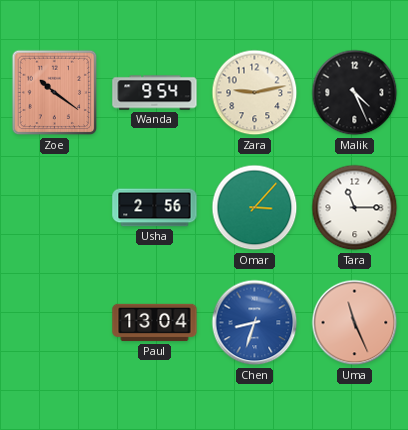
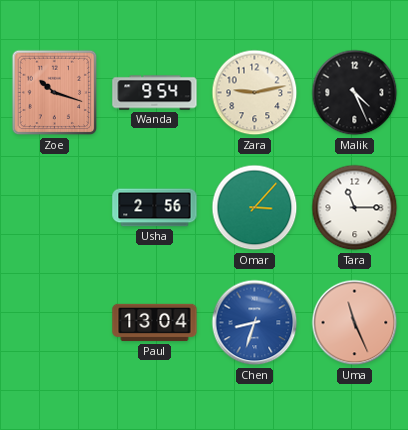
Zoe: 10:21 -> 10:18
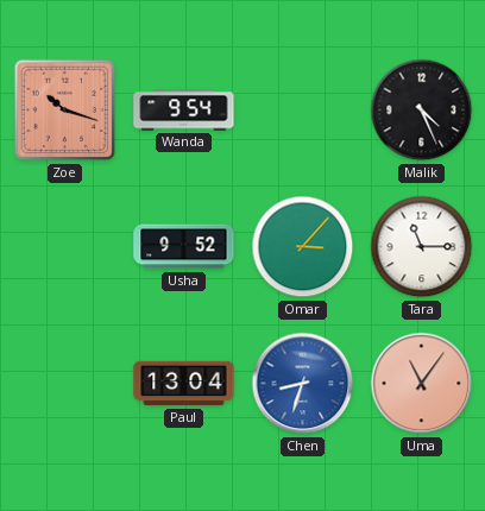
Zara: 9:13 -> none
Usha: 2:56 -> 9:52
Uma: 11:26 -> 11:06
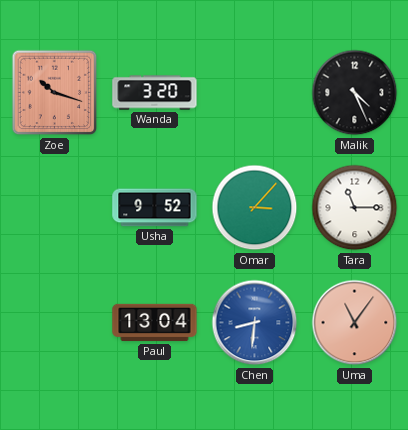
Wanda: 9:54 -> 3:20
Chen: 8:33 -> 8:31
